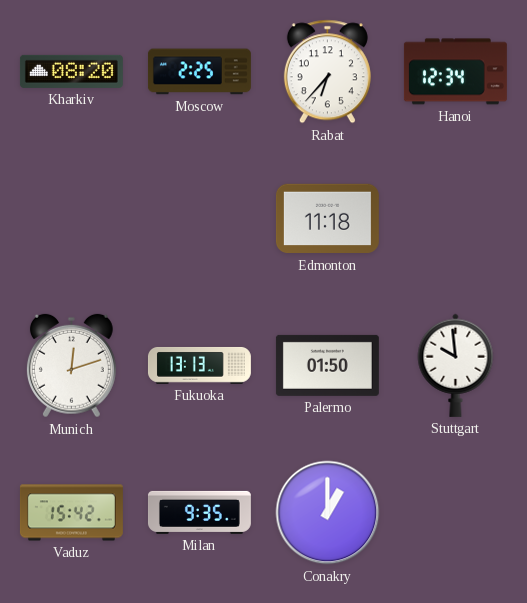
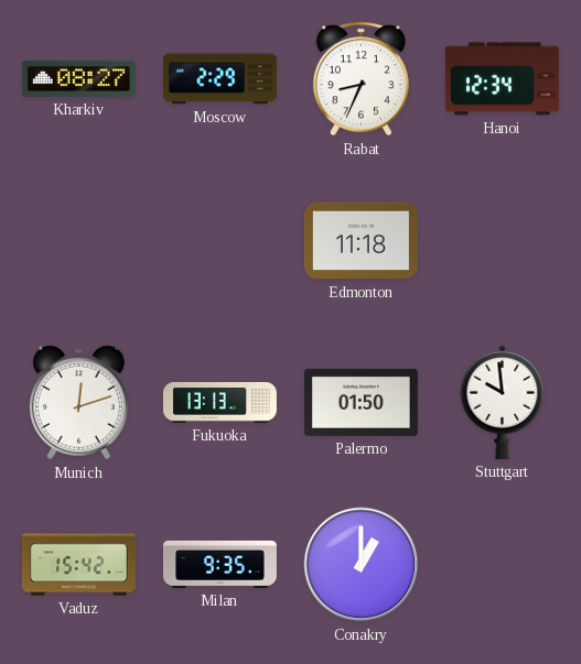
Kharkiv: 08:20 -> 08:27
Moscow: 2:25 -> 2:29
Rabat: 6:37 -> 8:34
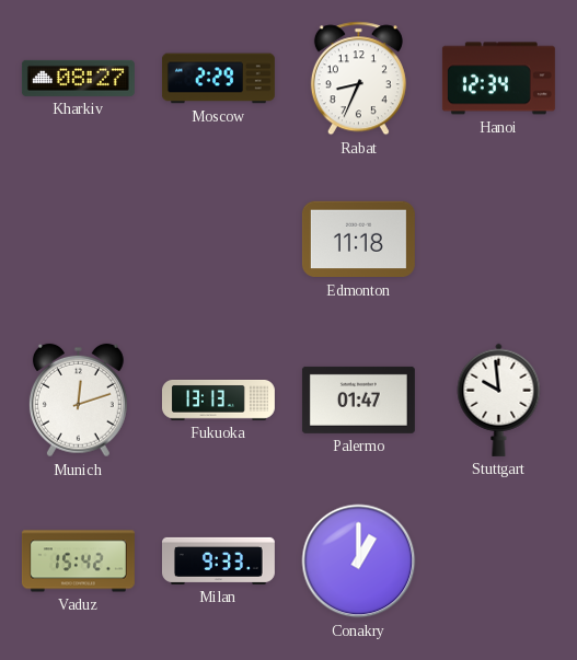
Palermo: 01:50 -> 01:47
Milan: 9:35 -> 9:33
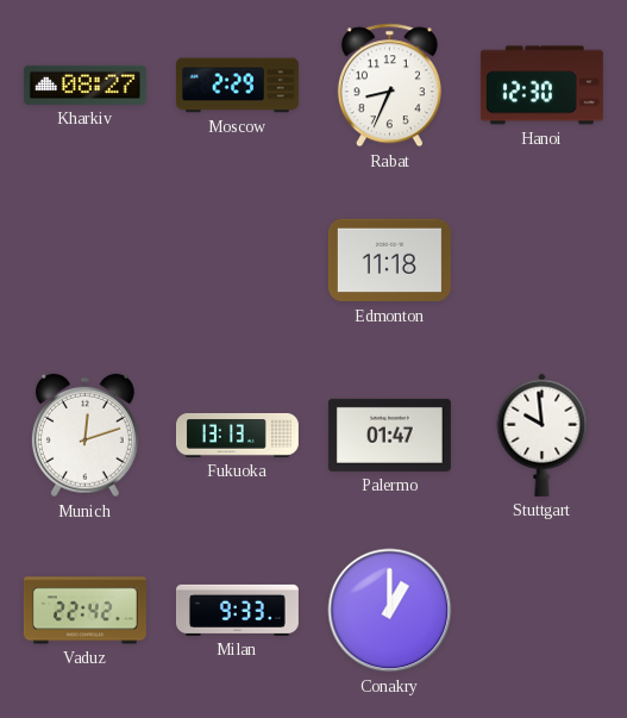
Hanoi: 12:34 -> 12:30
Vaduz: 15:42 -> 22:42
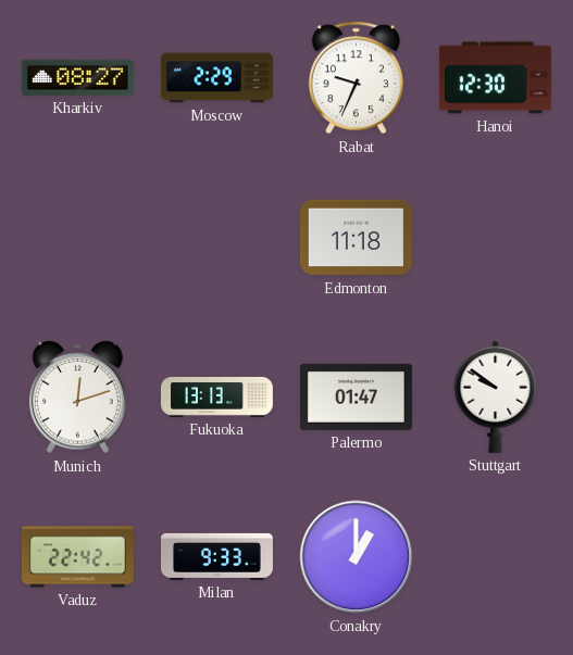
Rabat: 8:34 -> 9:34
Stuttgart: 9:59 -> 9:51
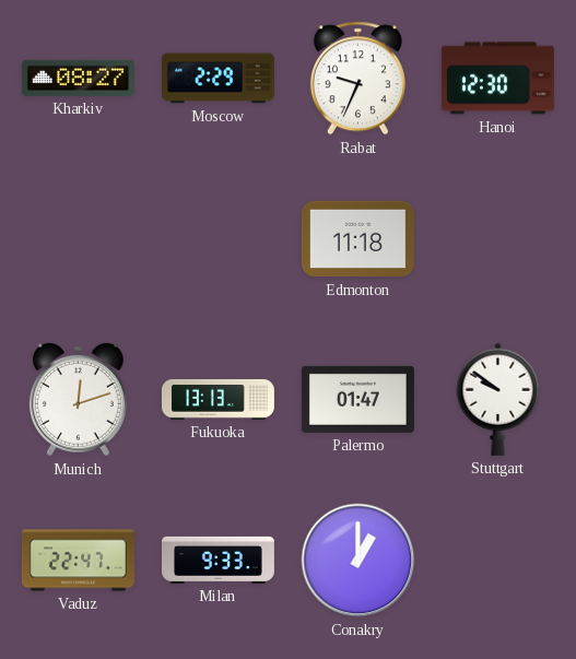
Vaduz: 22:42 -> 22:47
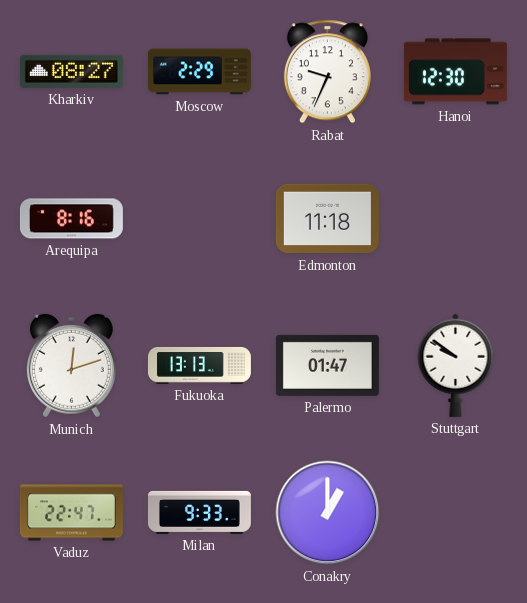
Arequipa: none -> 8:16
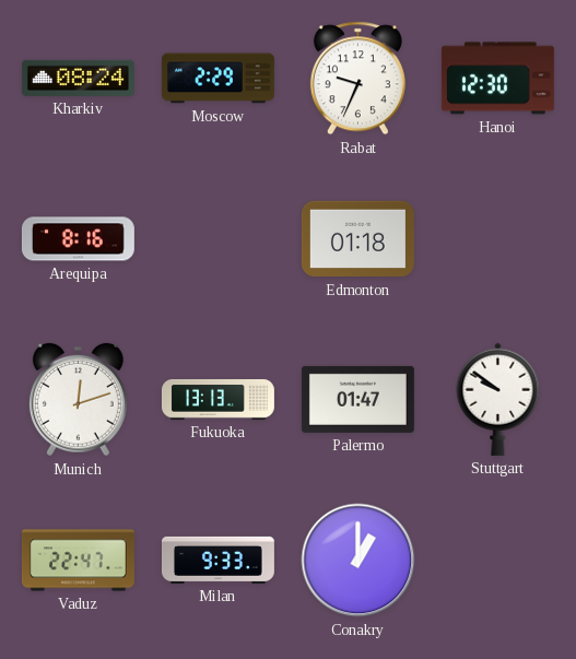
Kharkiv: 08:27 -> 08:24
Edmonton: 11:18 -> 01:18
